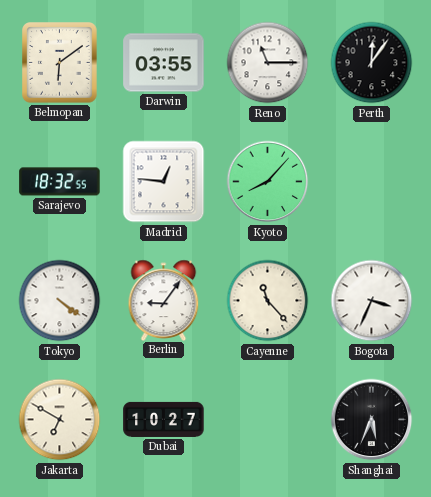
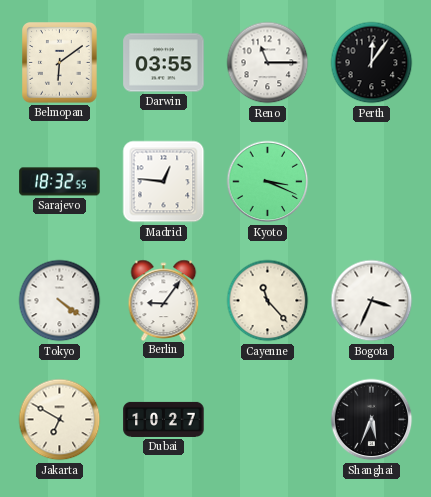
Kyoto: 8:07 -> 3:19
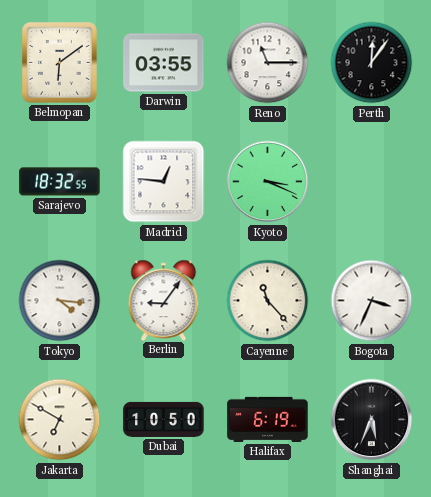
Tokyo: 4:21 -> 4:16
Dubai: 10:27 -> 10:50
Halifax: none -> 6:19
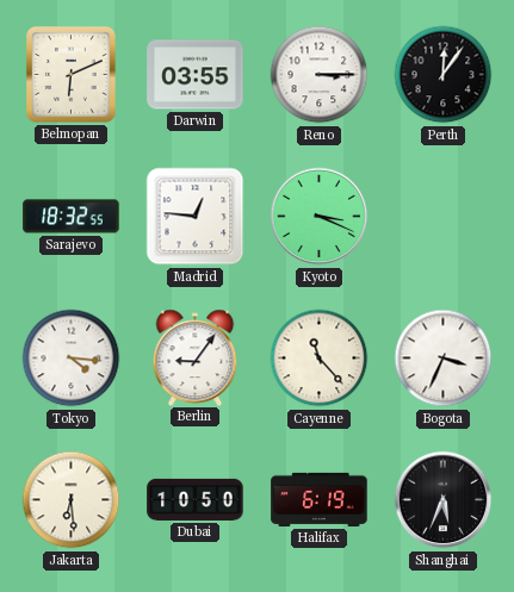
Belmopan: 6:09 -> 6:11
Reno: 11:15 -> 3:15
Jakarta: 6:50 -> 6:29
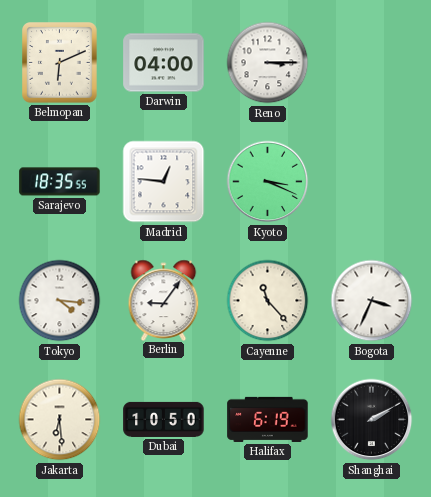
Darwin: 03:55 -> 04:00
Perth: 12:06 -> none
Sarajevo: 18:32 -> 18:35
Shanghai: 5:34 -> 2:10
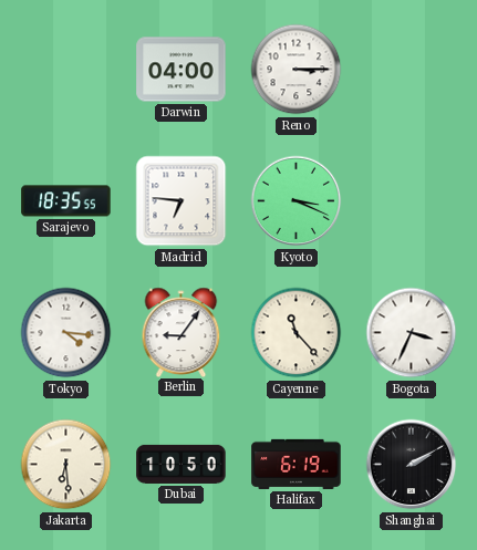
Belmopan: 6:11 -> none
Madrid: 12:46 -> 6:46
